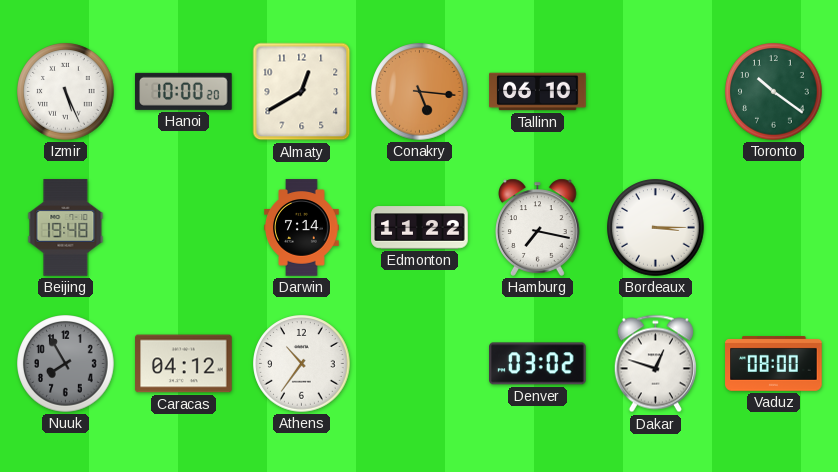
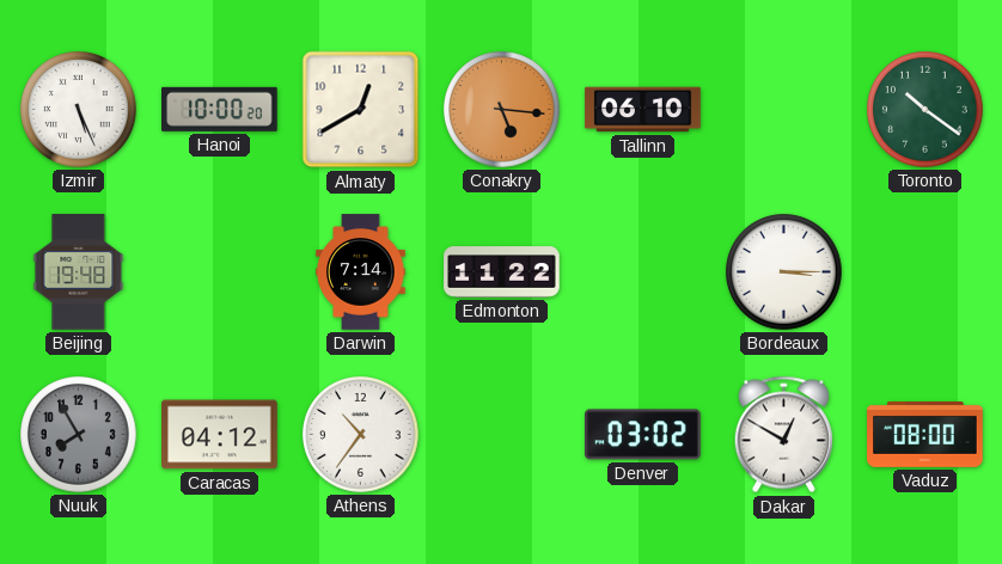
Hamburg: 7:17 -> none
Dakar: 12:48 -> 12:50
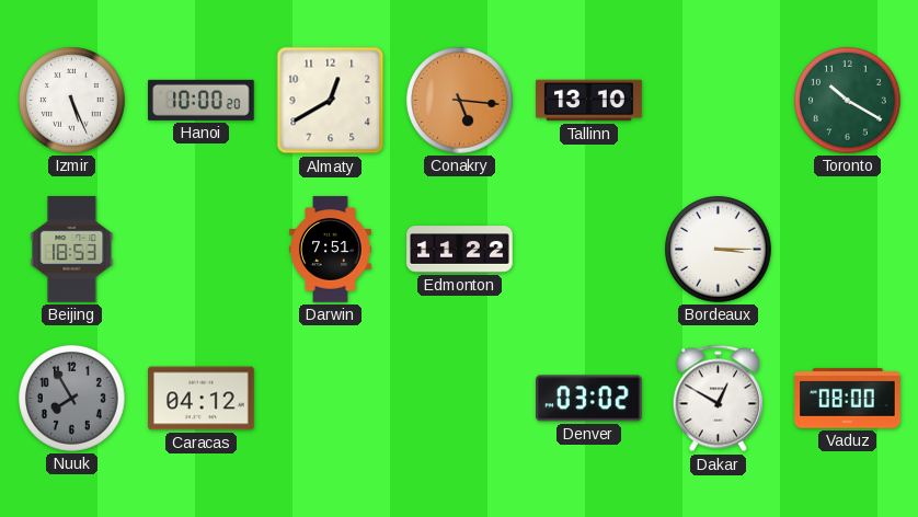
Tallinn: 06:10 -> 13:10
Toronto: 10:21 -> 10:20
Beijing: 19:48 -> 18:53
Darwin: 7:14 -> 7:51
Athens: 10:36 -> none
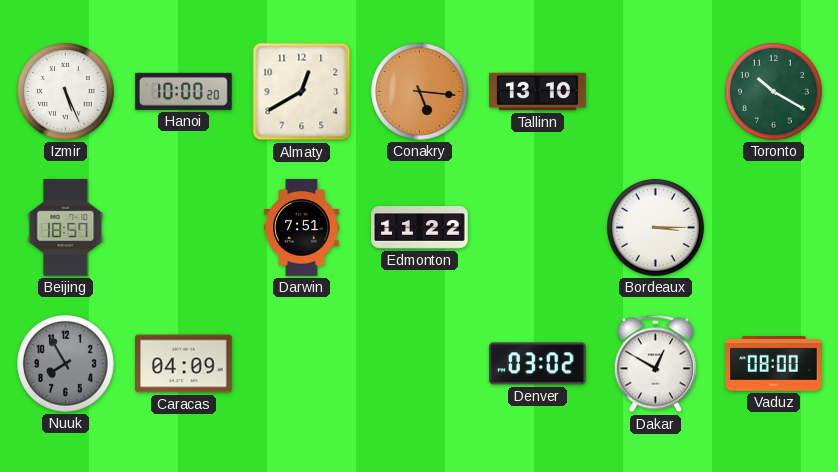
Beijing: 18:53 -> 18:57
Caracas: 04:12 -> 04:09
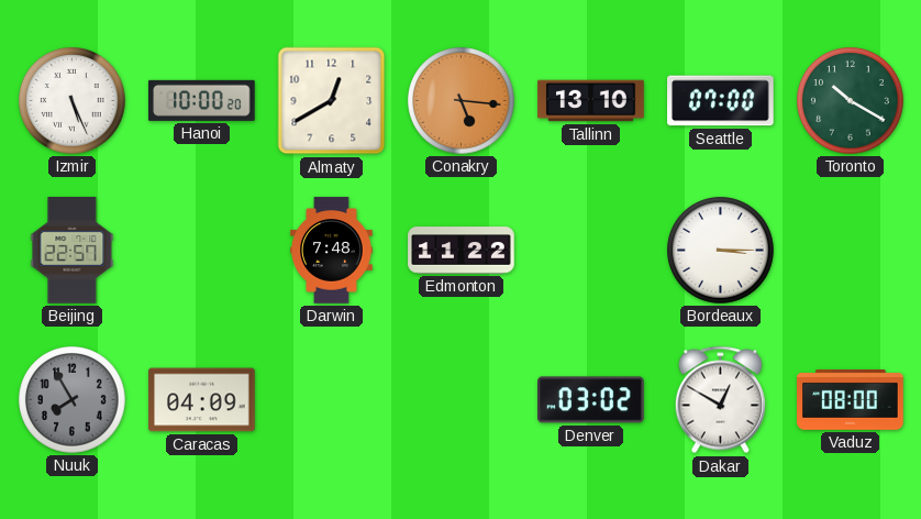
Seattle: none -> 07:00
Beijing: 18:57 -> 22:57
Darwin: 7:51 -> 7:48
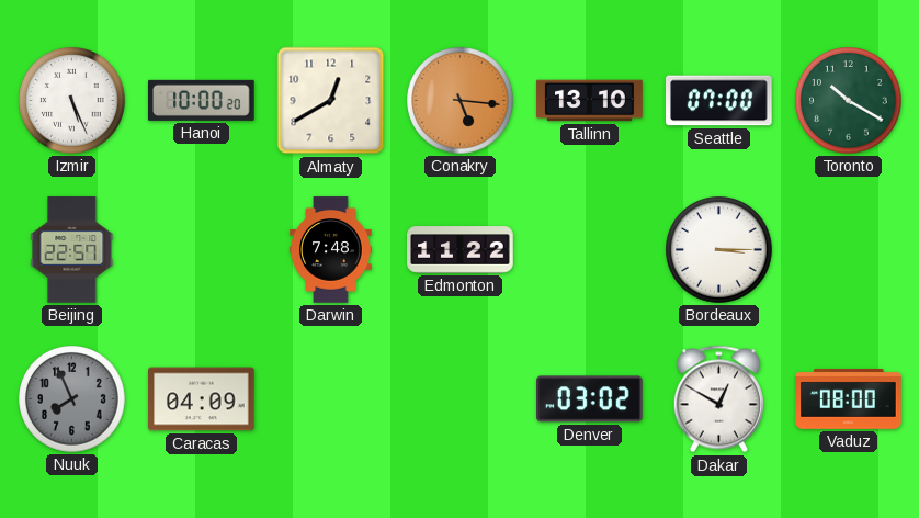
Nuuk: 7:55 -> 7:56
